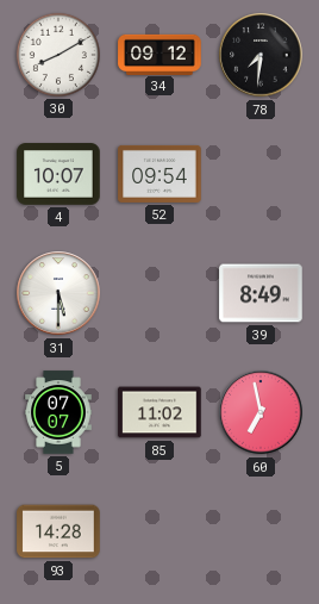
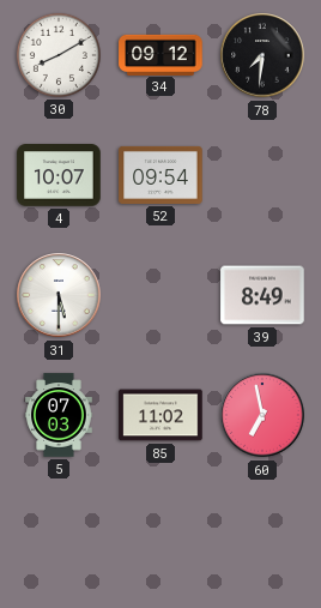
5: 07:07 -> 07:03
93: 14:28 -> none
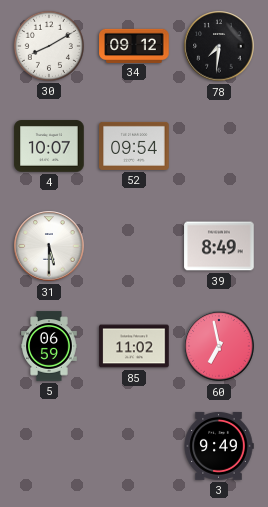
5: 07:03 -> 06:59
3: none -> 9:49
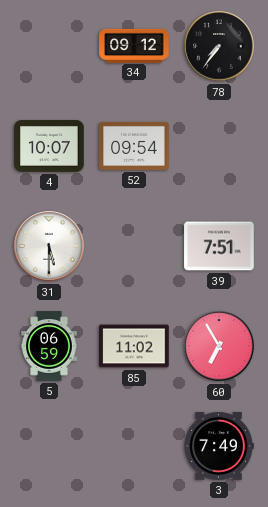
30: 8:10 -> none
78: 7:31 -> 7:36
39: 8:49 -> 7:51
60: 6:58 -> 6:55
3: 9:49 -> 7:49
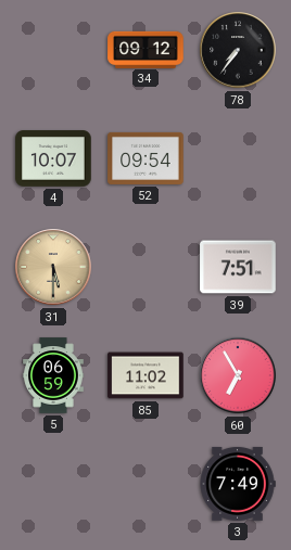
31 dial: white -> champagne
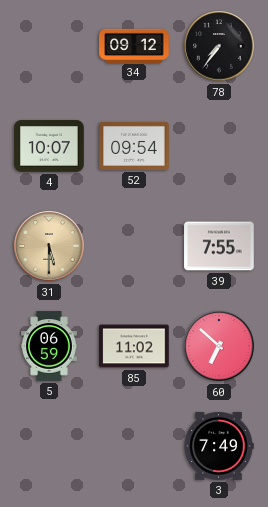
39: 7:51 -> 7:55
60: 6:55 -> 6:52
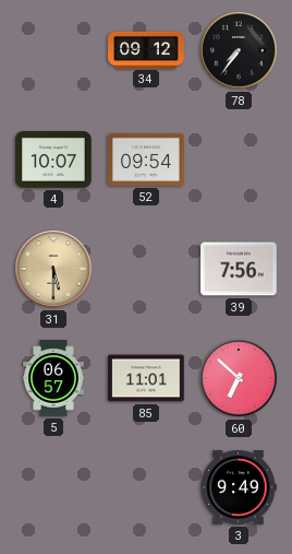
39: 7:55 -> 7:56
5: 06:59 -> 06:57
85: 11:02 -> 11:01
3: 7:49 -> 9:49
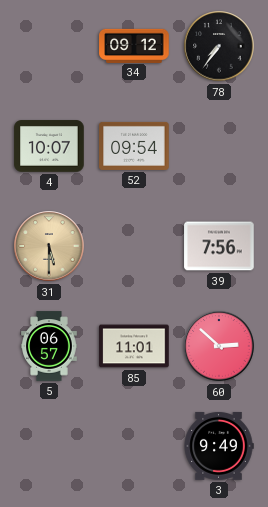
60: 6:52 -> 2:52
